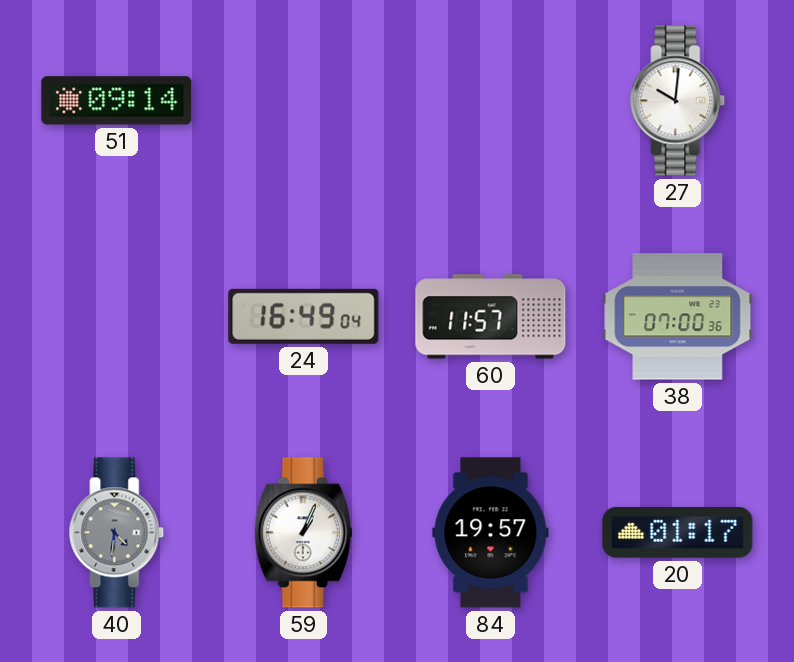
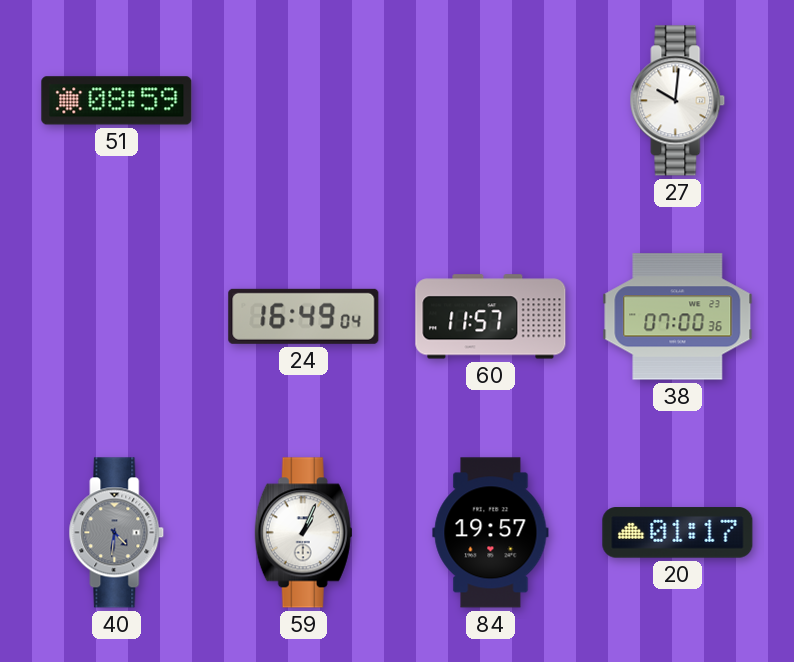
51: 09:14 -> 08:59
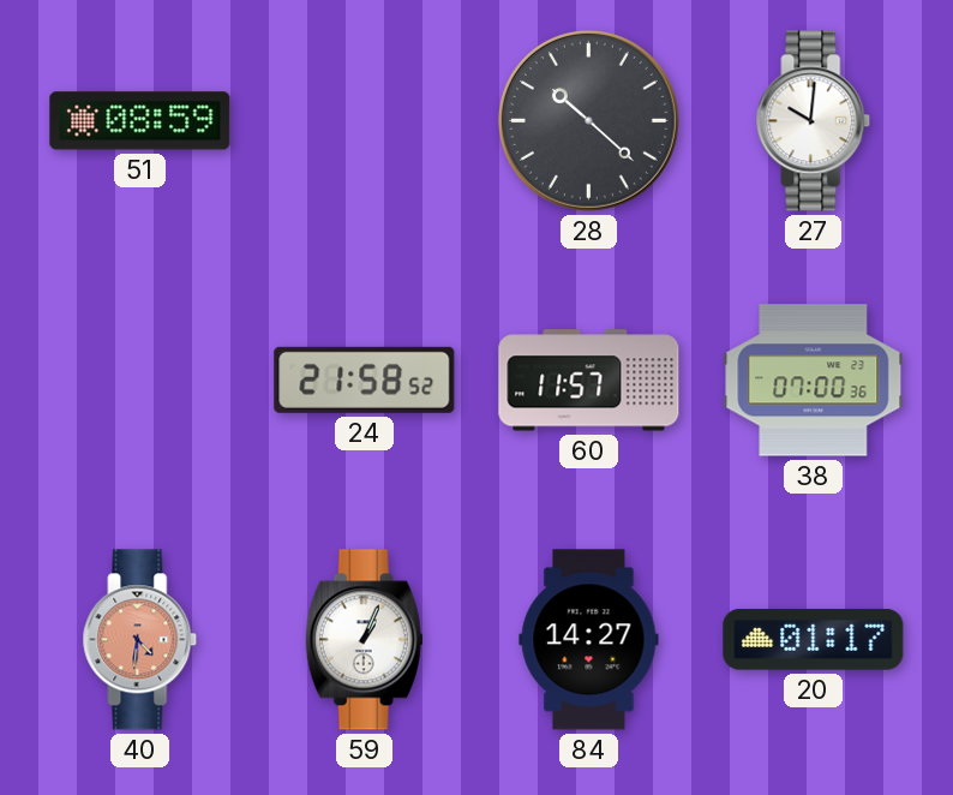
28: none -> 10:22
24: 16:49 -> 21:58
40 dial: grey -> salmon
84: 19:57 -> 14:27
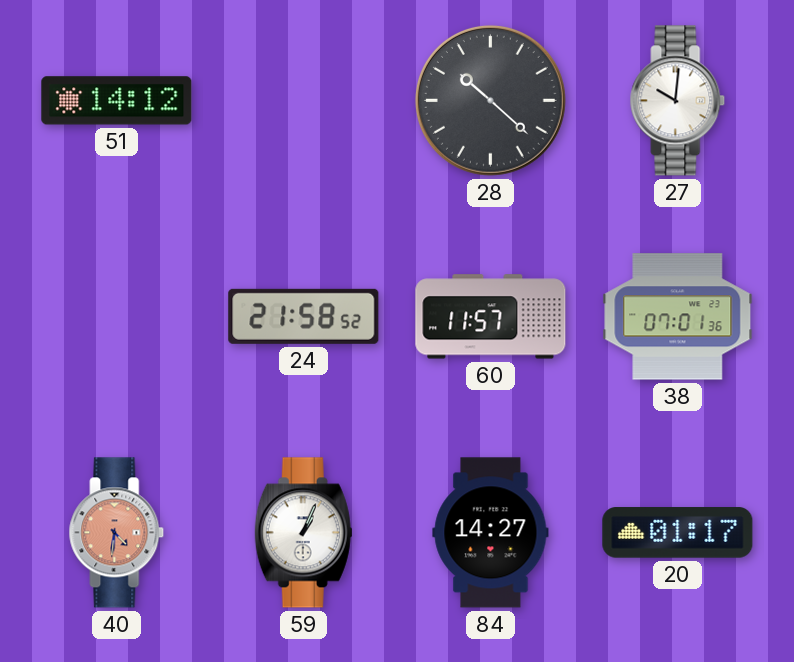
51: 08:59 -> 14:12
38: 07:00 -> 07:01
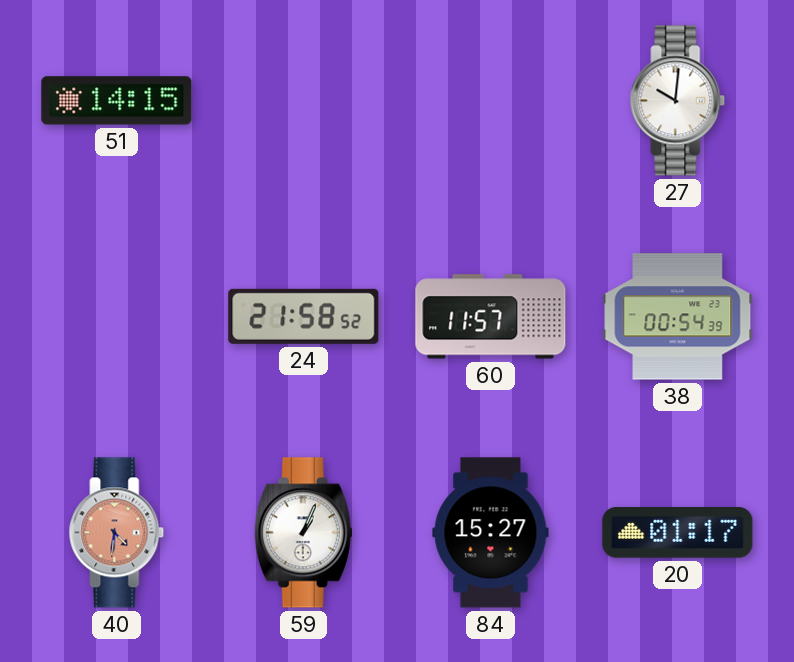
51: 14:12 -> 14:15
28: 10:22 -> none
38: 07:01 -> 00:54
84: 14:27 -> 15:27
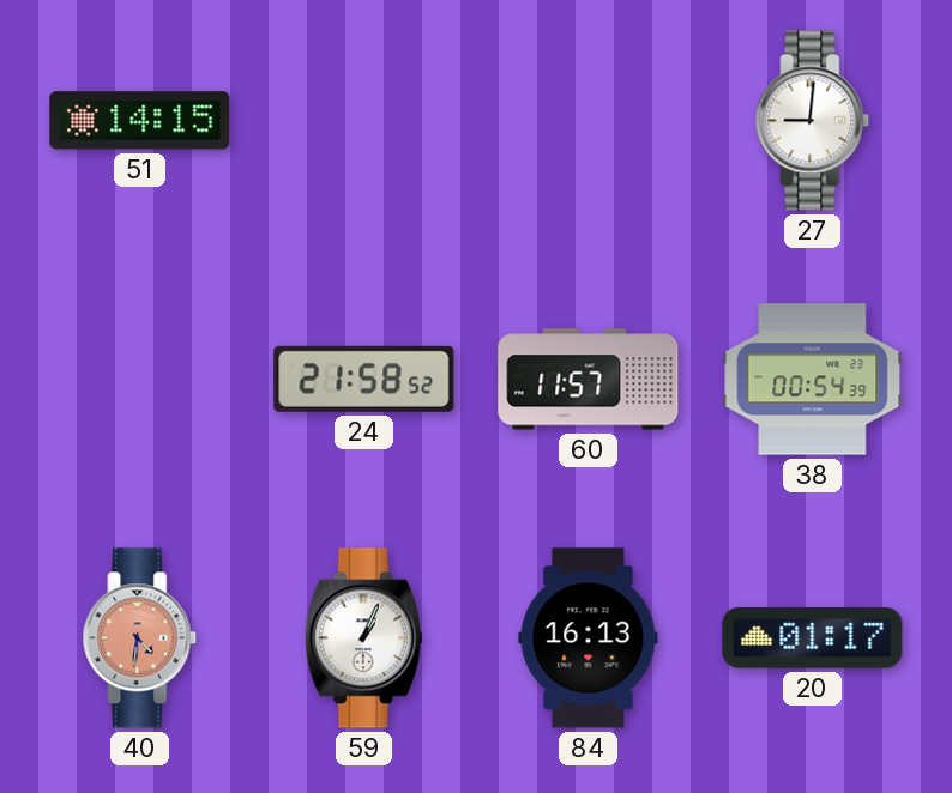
27: 10:01 -> 9:01
84: 15:27 -> 16:13
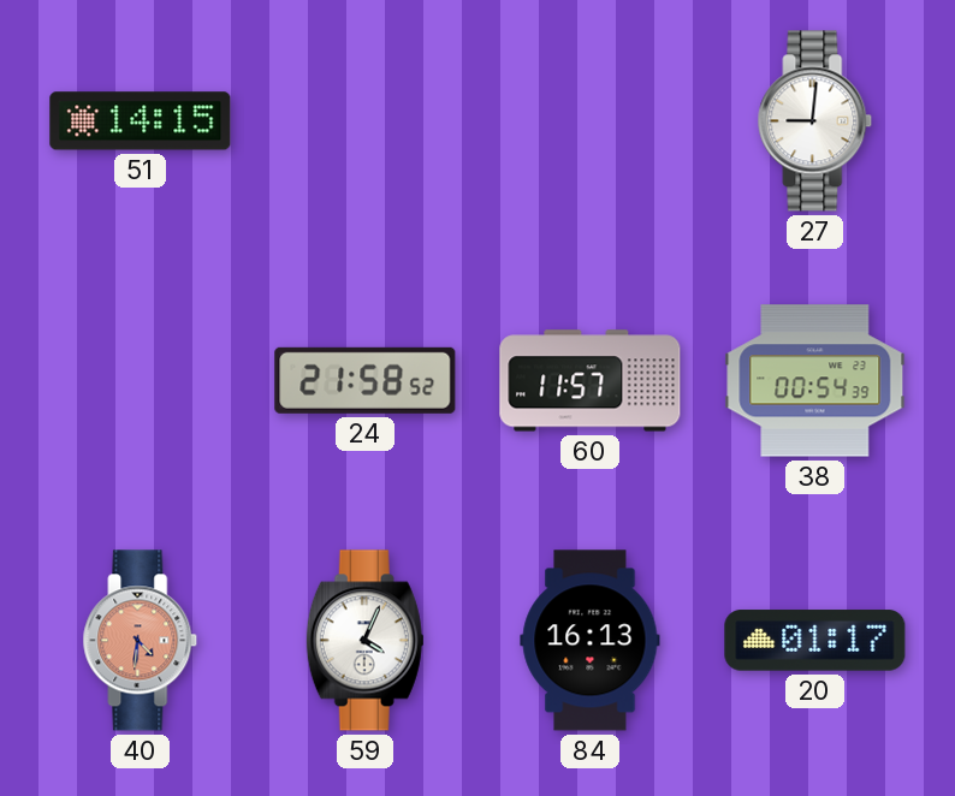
59: 1:04 -> 4:04
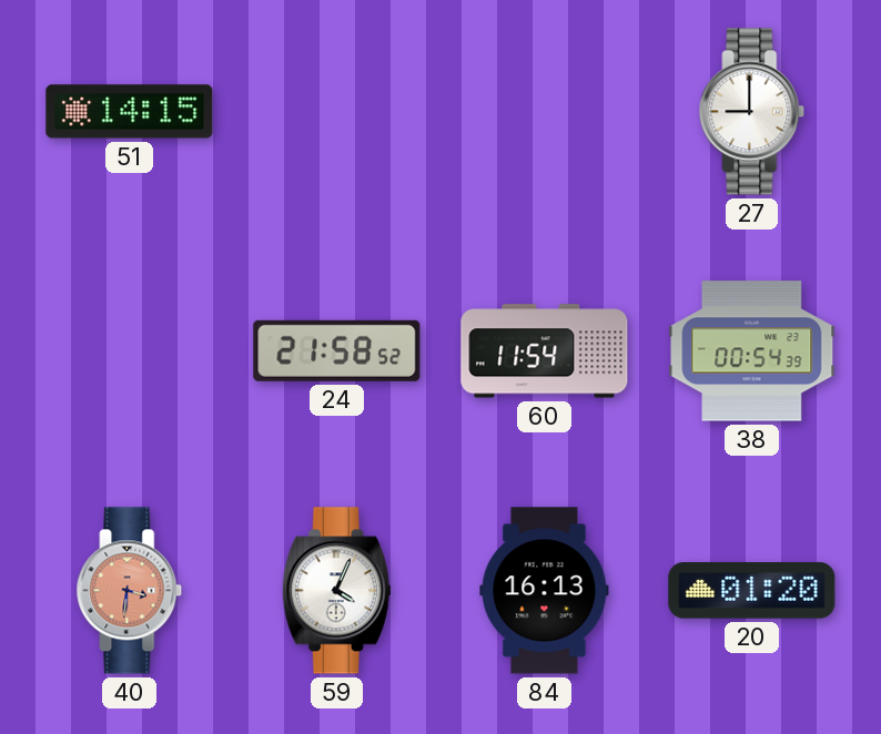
27: 9:01 -> 9:00
60: 11:57 -> 11:54
40: 4:31 -> 3:31
20: 01:17 -> 01:20
